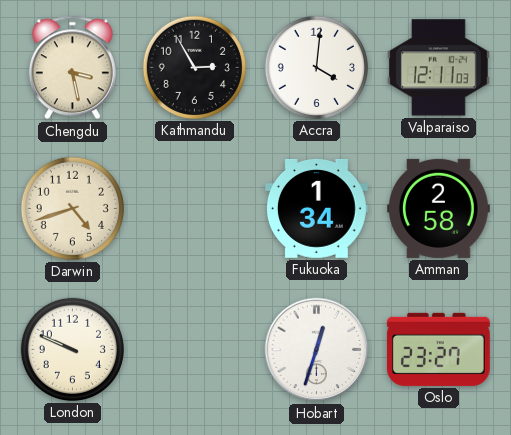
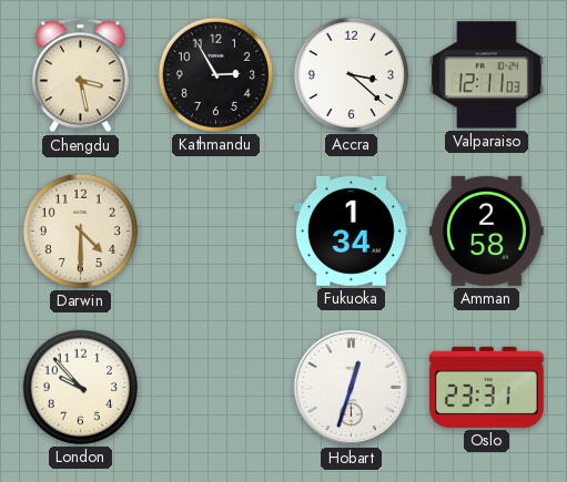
Accra: 4:01 -> 3:22
Darwin: 4:42 -> 4:30
London: 9:49 -> 9:53
Oslo: 23:27 -> 23:31
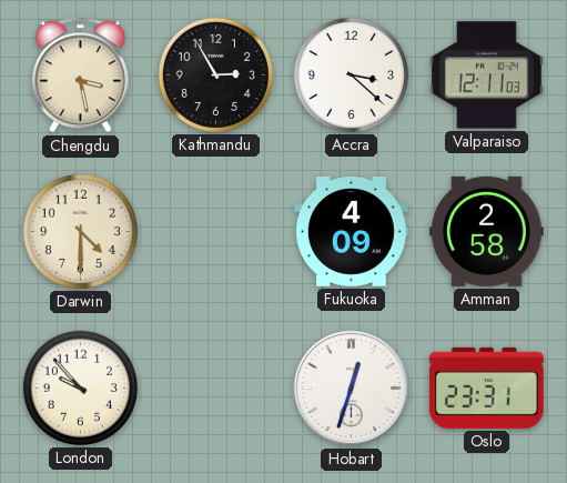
Fukuoka: 1:34 -> 4:09
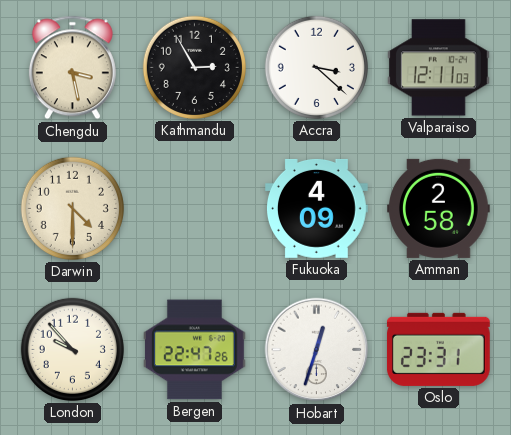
Bergen: none -> 22:47
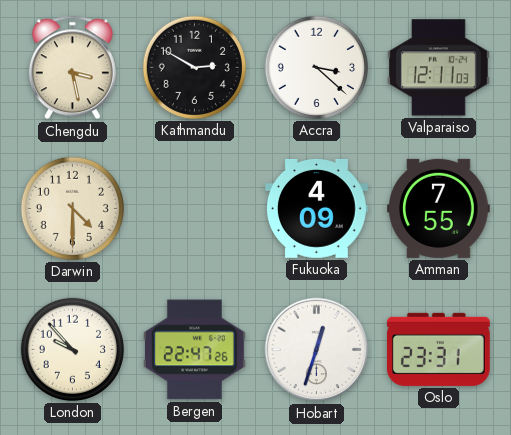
Kathmandu: 2:55 -> 2:50
Amman: 2:58 -> 7:55
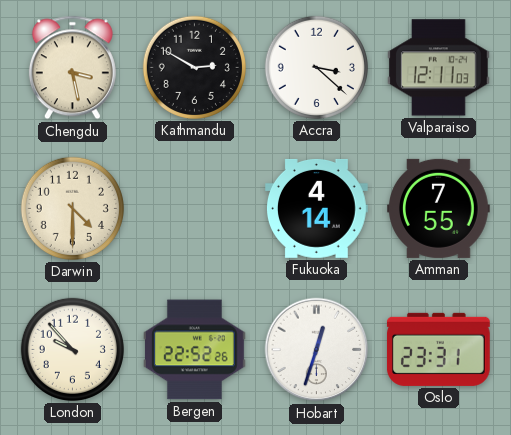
Fukuoka: 4:09 -> 4:14
Bergen: 22:47 -> 22:52
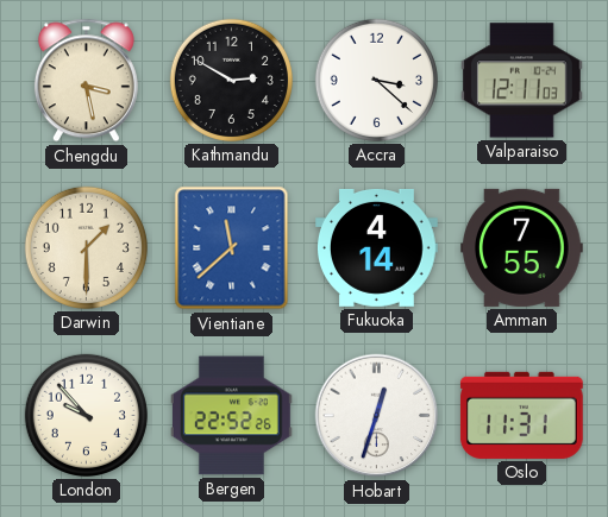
Darwin: 4:30 -> 1:30
Vientiane: none -> 11:38
Oslo: 23:31 -> 11:31
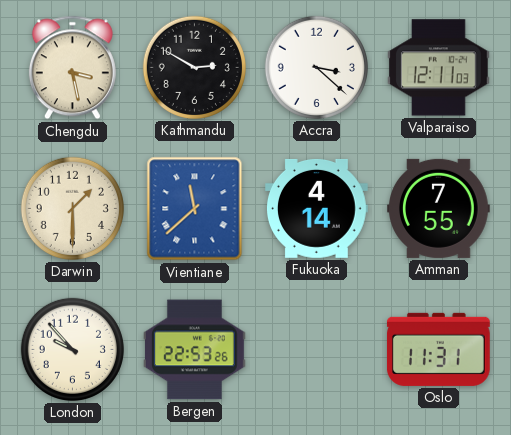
Bergen: 22:52 -> 22:53
Hobart: 12:33 -> none
